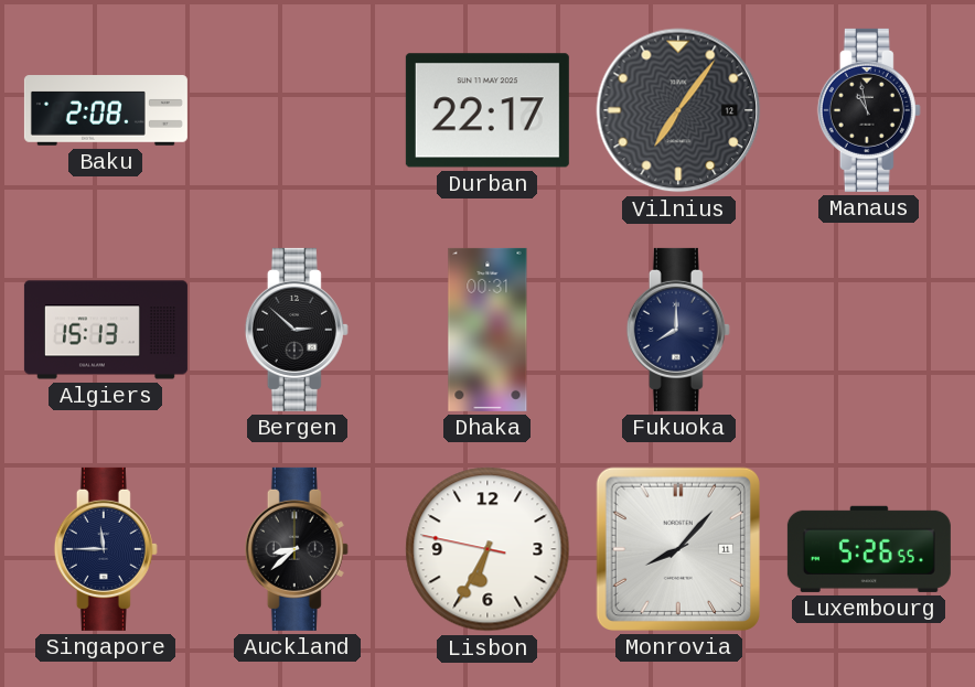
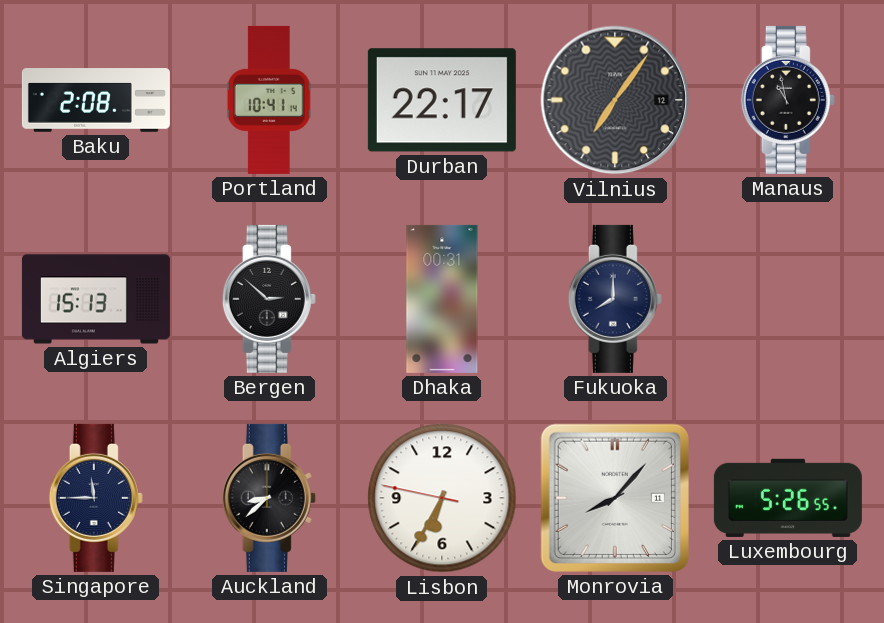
Portland: none -> 10:41
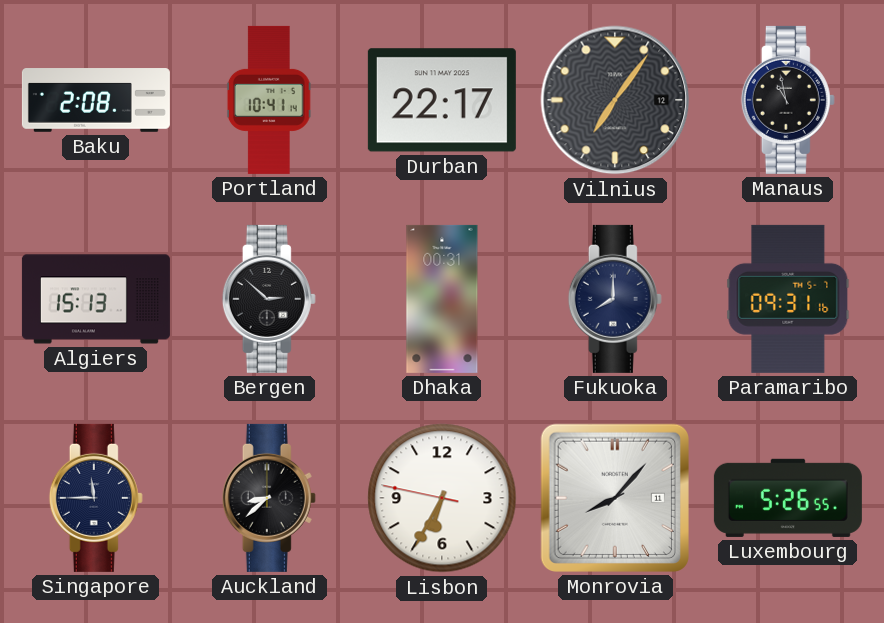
Paramaribo: none -> 09:31
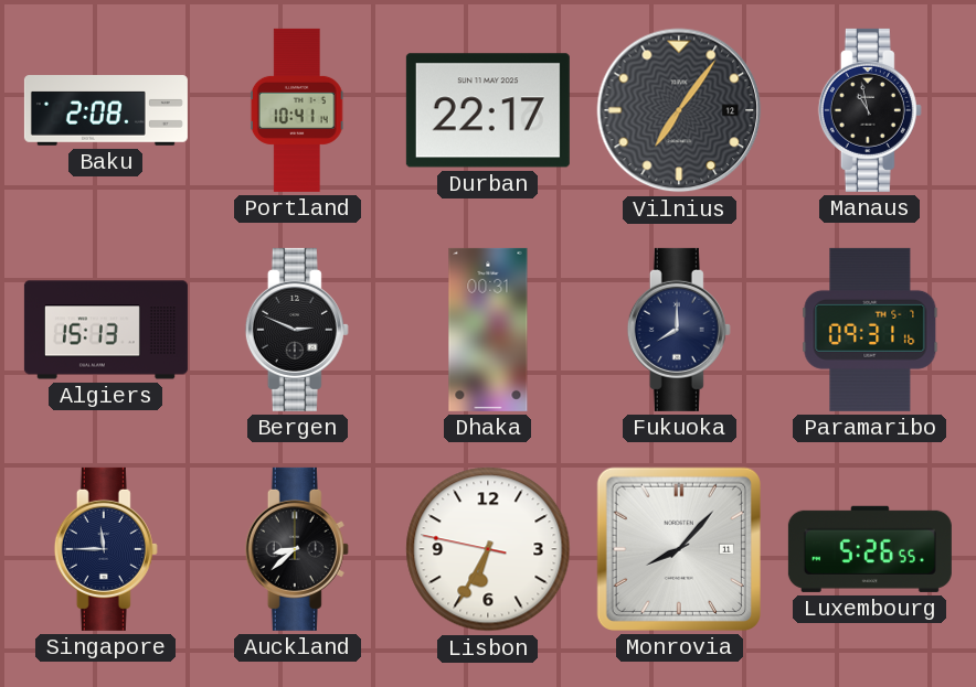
Bergen: 2:52 -> 2:49
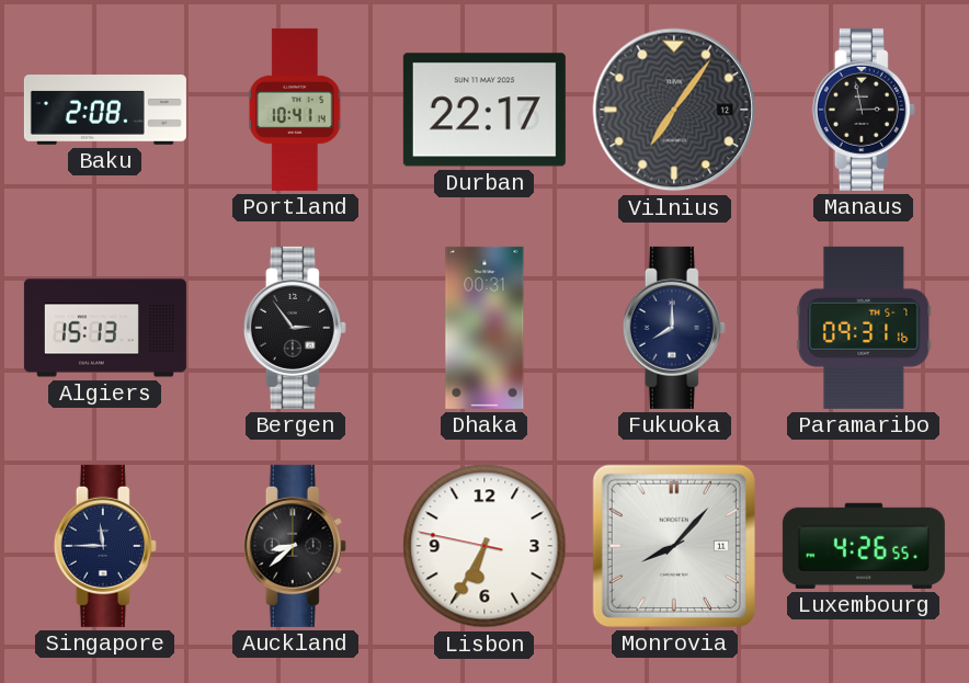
Manaus: 10:58 -> 2:58
Bergen: 2:49 -> 2:54
Luxembourg: 5:26 -> 4:26
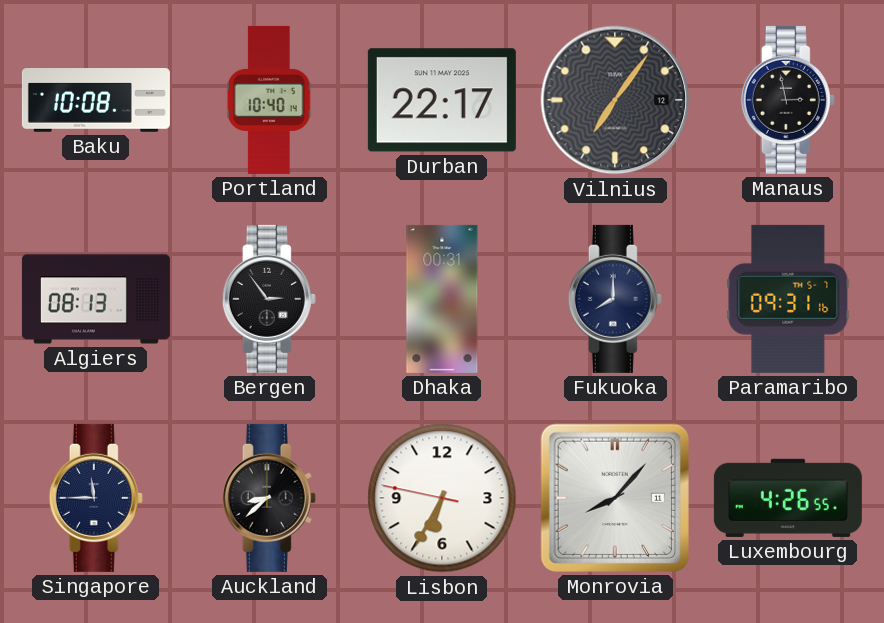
Baku: 2:08 -> 10:08
Portland: 10:41 -> 10:40
Algiers: 15:13 -> 08:13
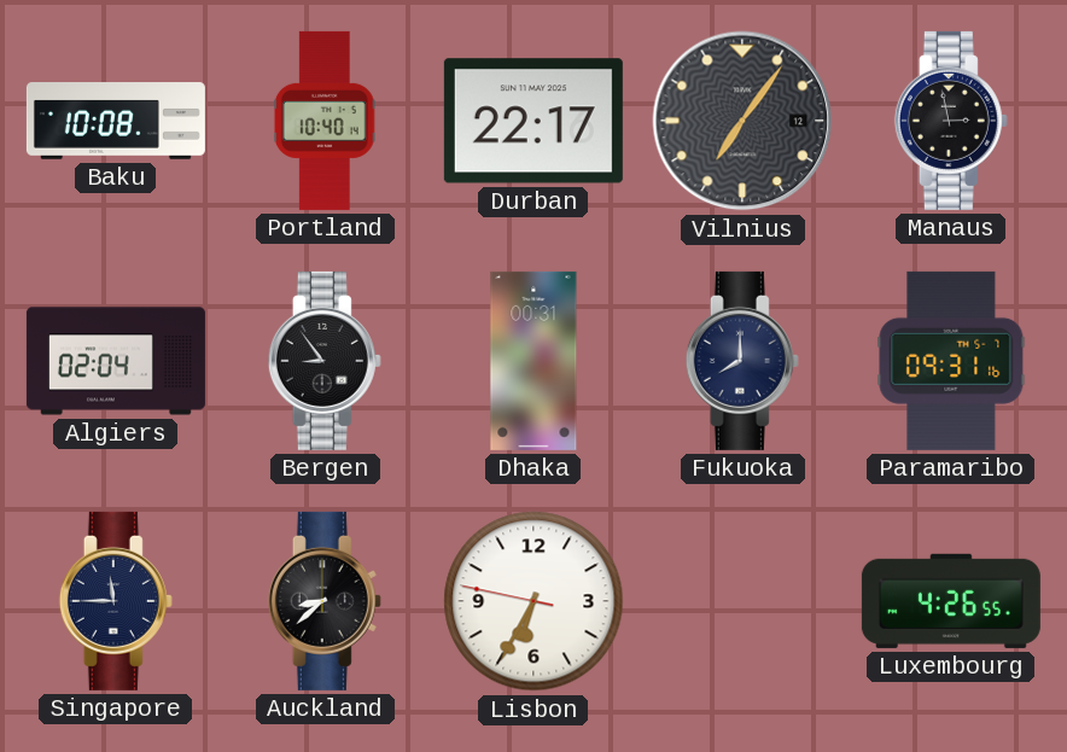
Algiers: 08:13 -> 02:04
Bergen: 2:54 -> 8:54
Monrovia: 8:07 -> none
